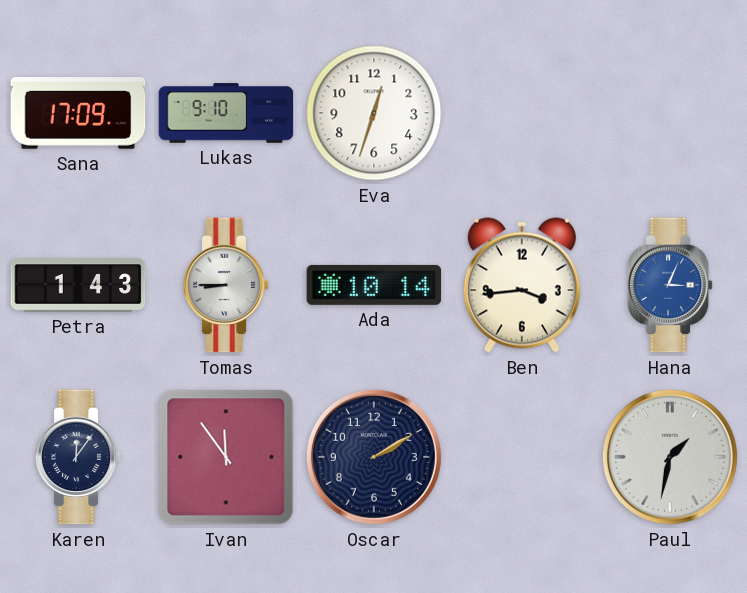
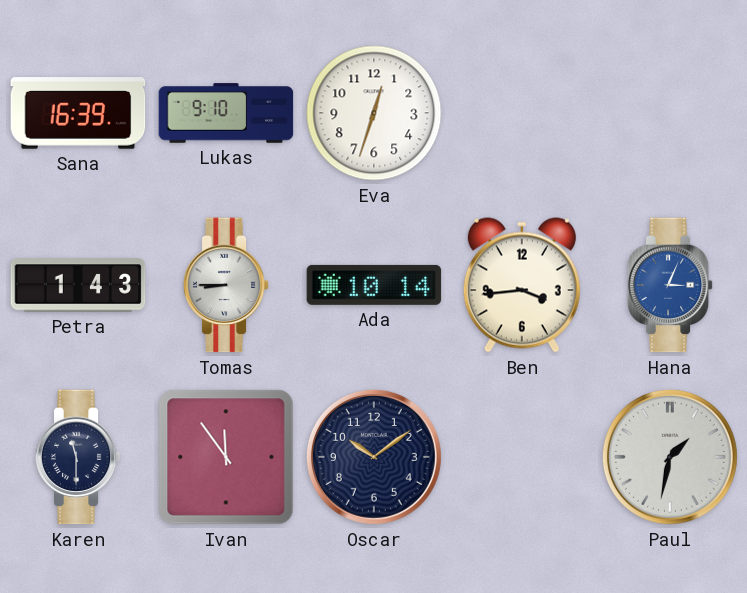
Sana: 17:09 -> 16:39
Karen: 12:06 -> 11:30
Oscar: 2:10 -> 10:09
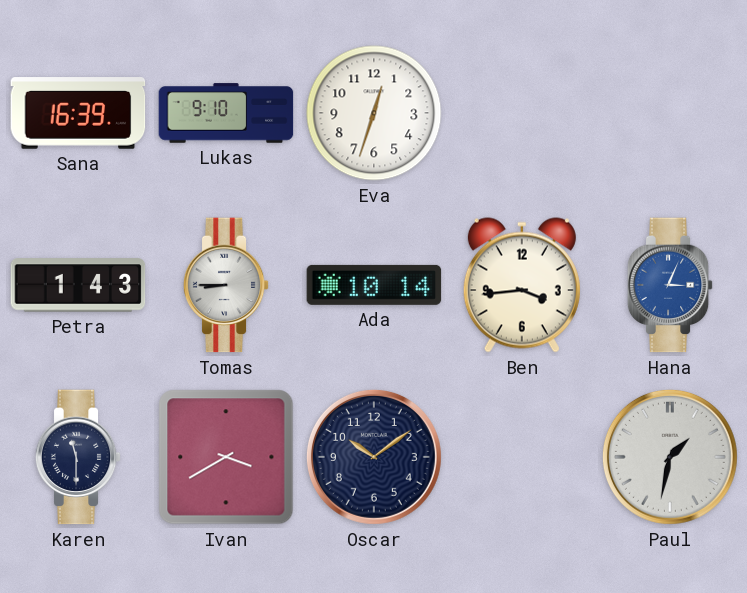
Ivan: 11:54 -> 3:40
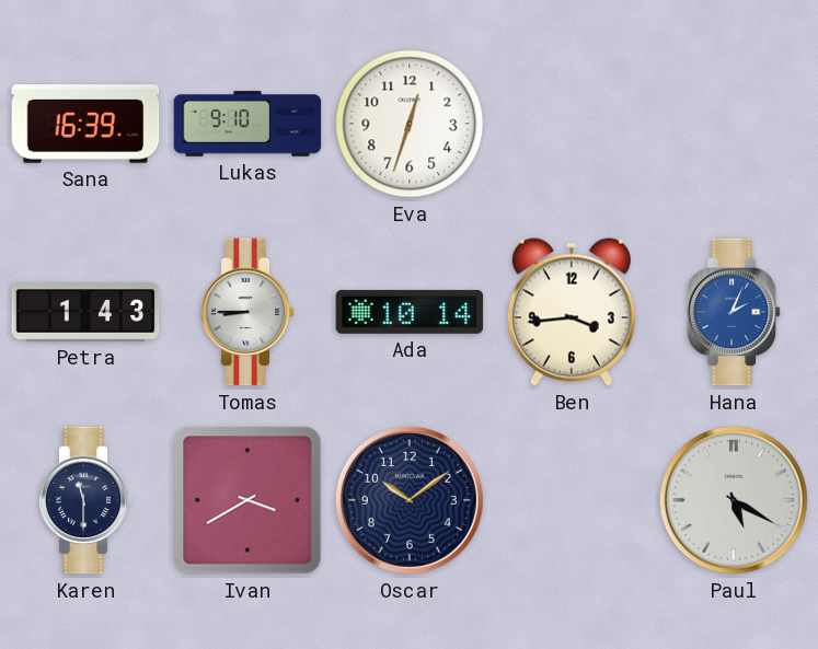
Hana: 3:04 -> 2:04
Paul: 1:32 -> 5:20
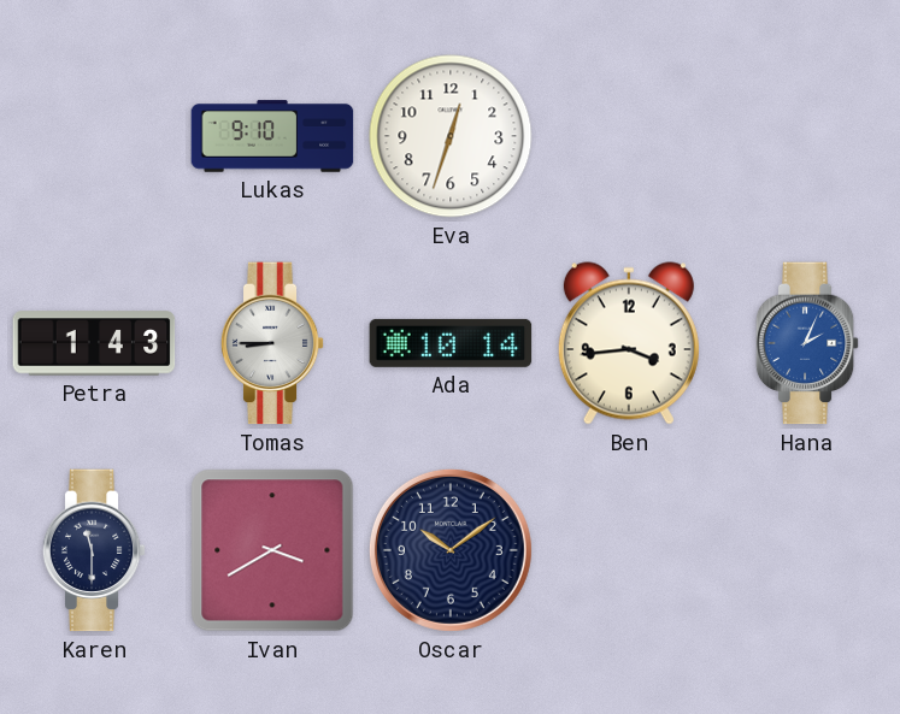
Sana: 16:39 -> none
Paul: 5:20 -> none
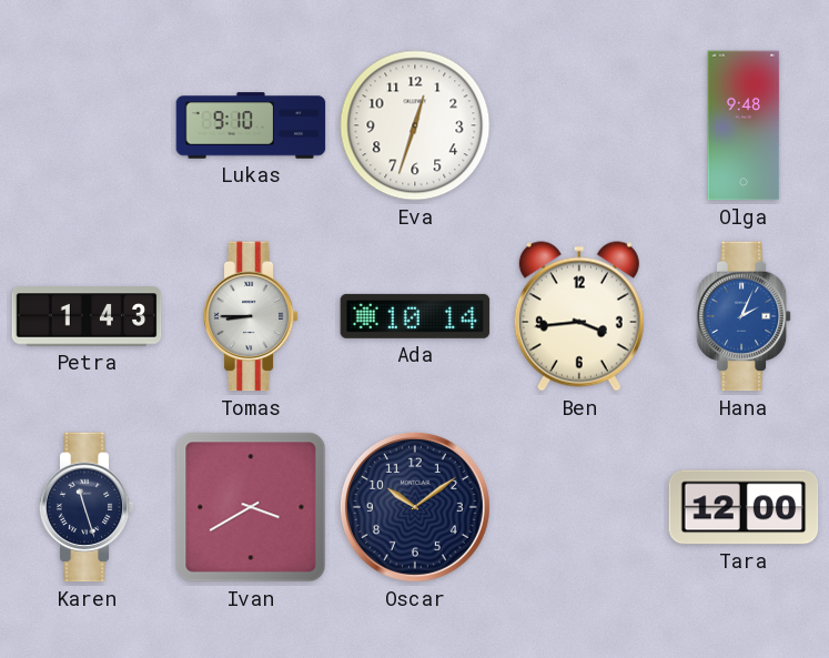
Olga: none -> 9:48
Karen: 11:30 -> 11:27
Tara: none -> 12:00
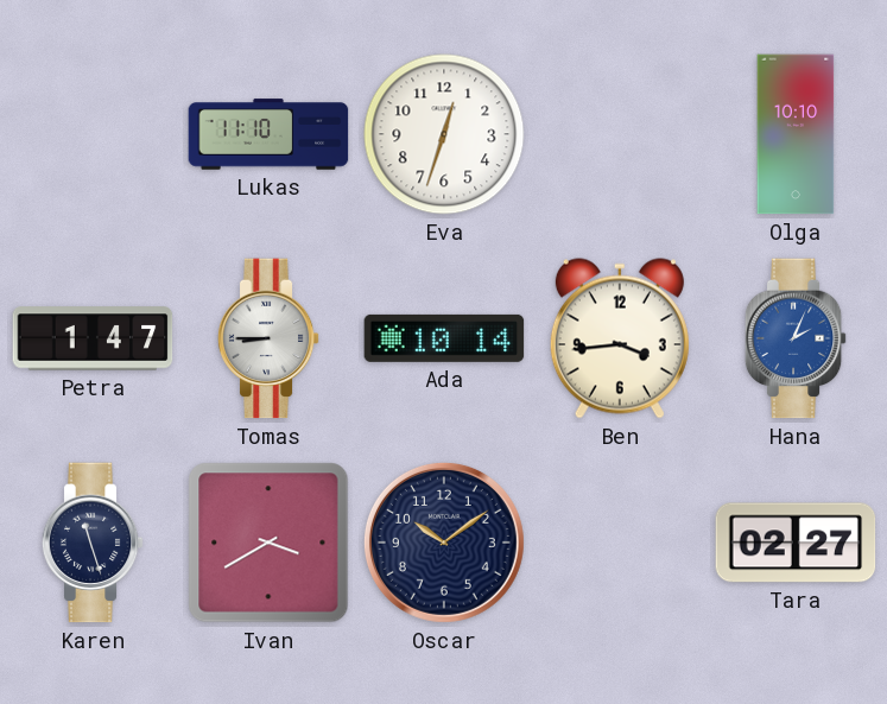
Lukas: 9:10 -> 11:10
Olga: 9:48 -> 10:10
Petra: 1:43 -> 1:47
Tara: 12:00 -> 02:27
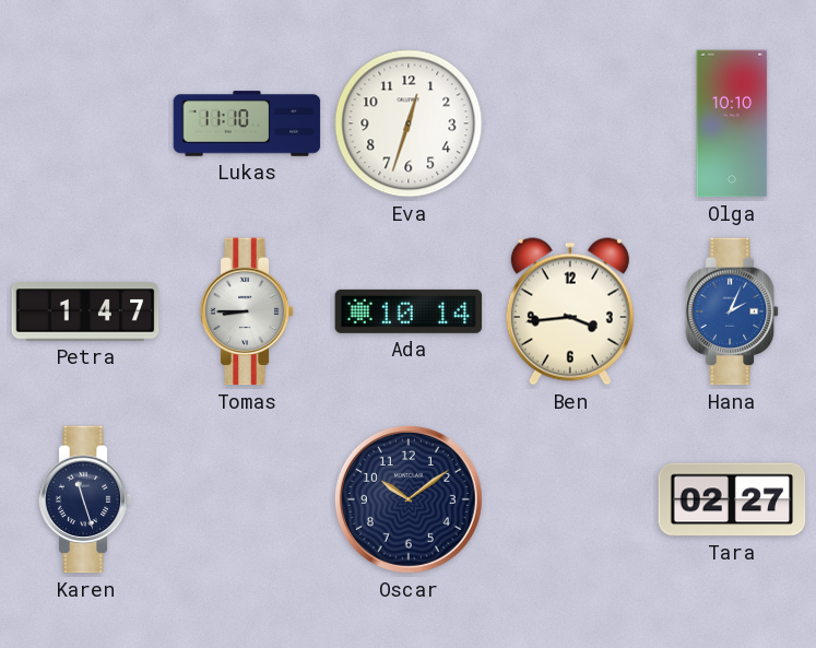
Ivan: 3:40 -> none
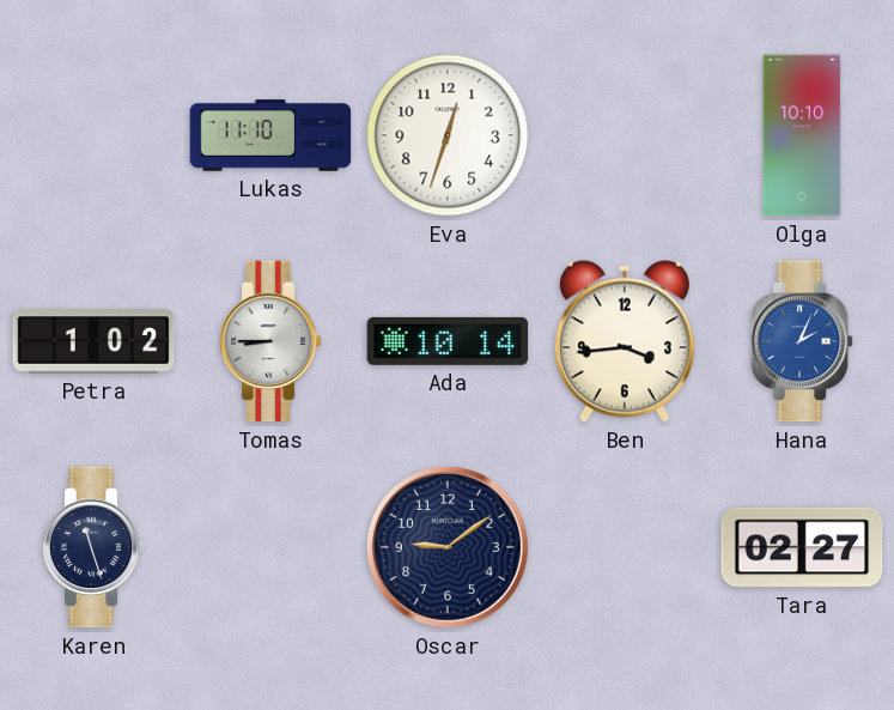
Petra: 1:47 -> 1:02
Oscar: 10:09 -> 9:09
